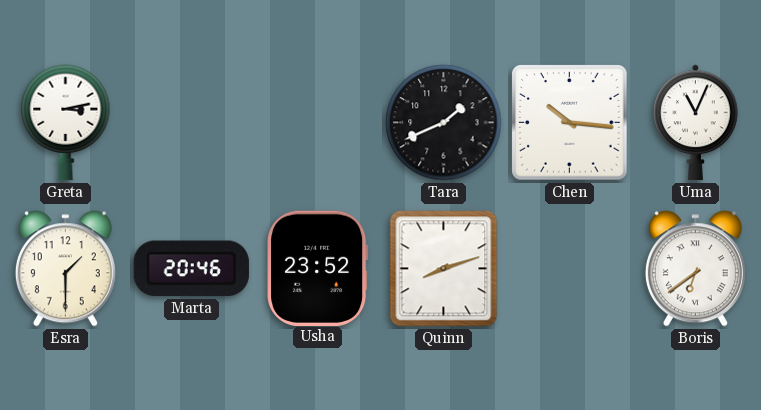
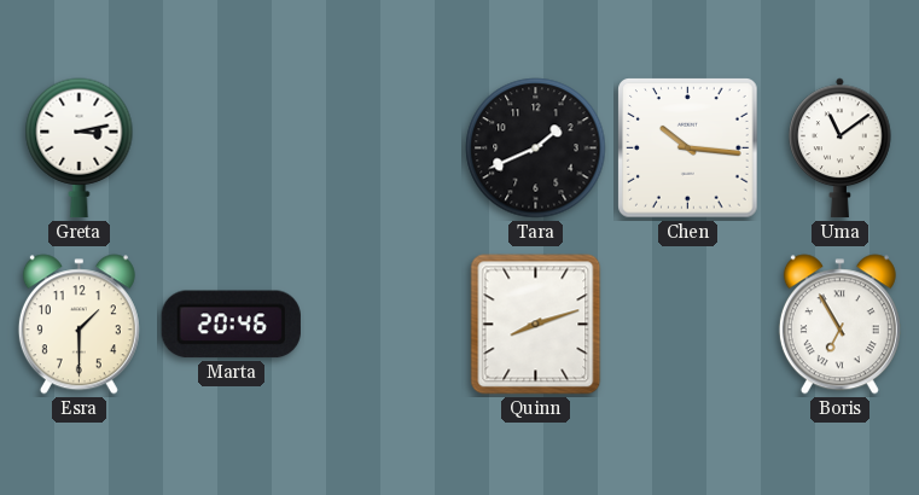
Uma: 11:04 -> 11:09
Usha: 23:52 -> none
Boris: 6:39 -> 6:55
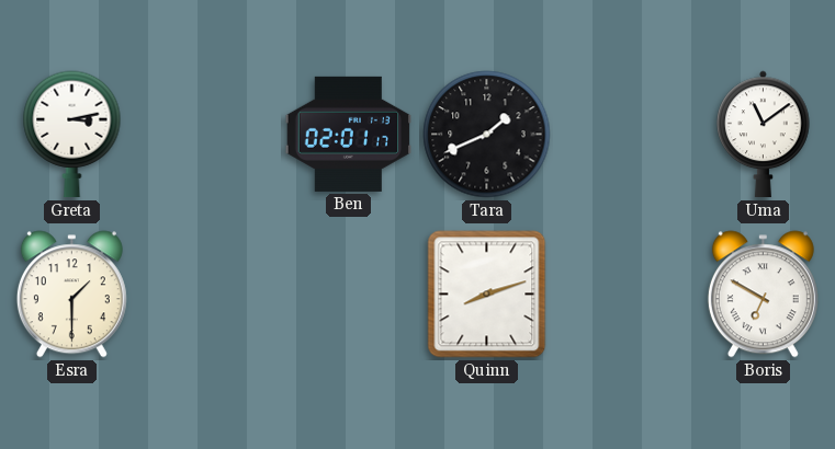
Ben: none -> 02:01
Chen: 10:16 -> none
Marta: 20:46 -> none
Boris: 6:55 -> 6:50
